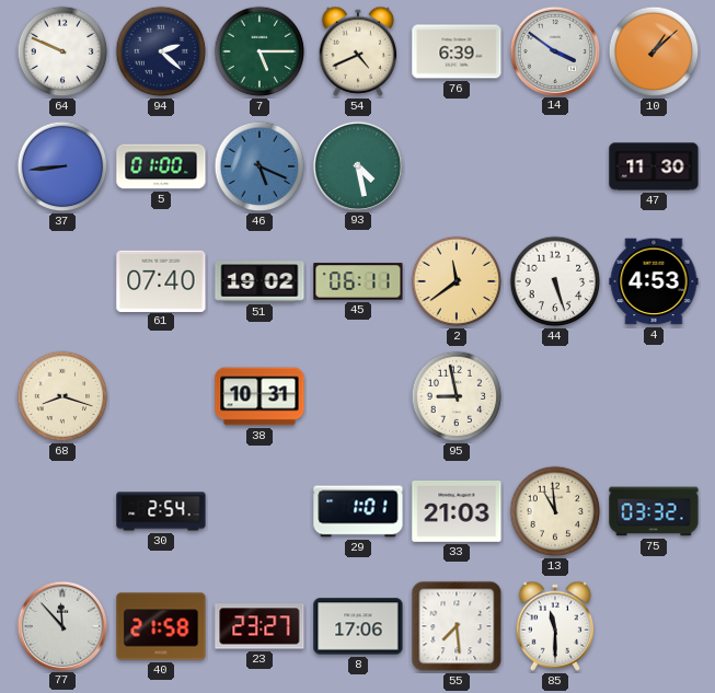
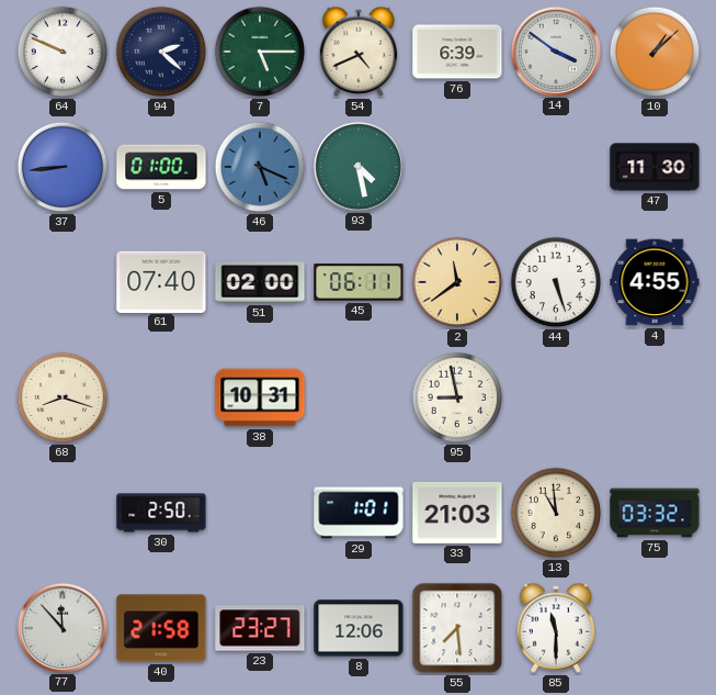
51: 19:02 -> 02:00
4: 4:53 -> 4:55
30: 2:54 -> 2:50
8: 17:06 -> 12:06
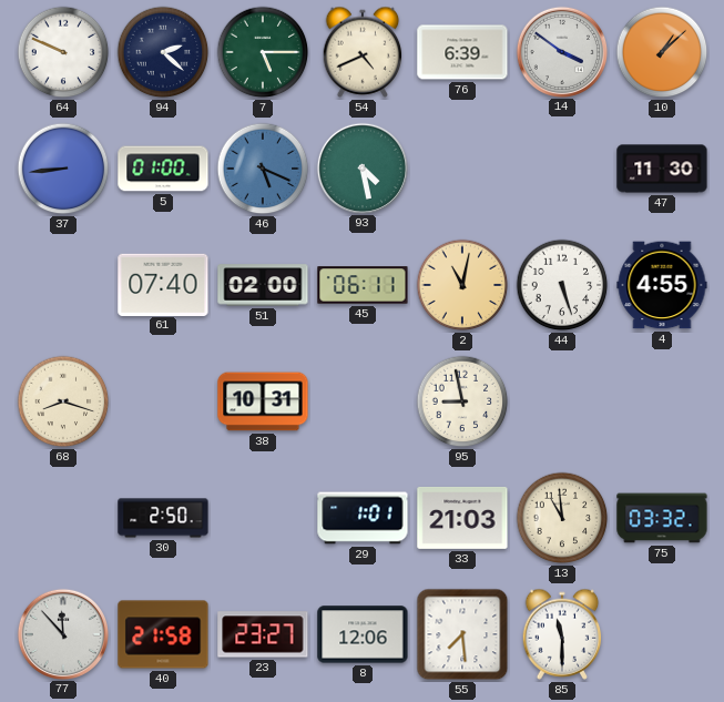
2: 11:39 -> 11:02
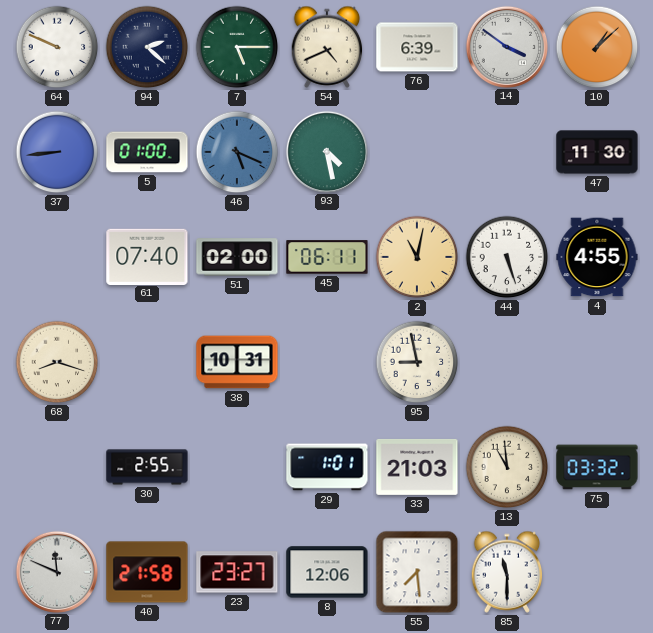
30: 2:50 -> 2:55
77: 11:53 -> 11:49
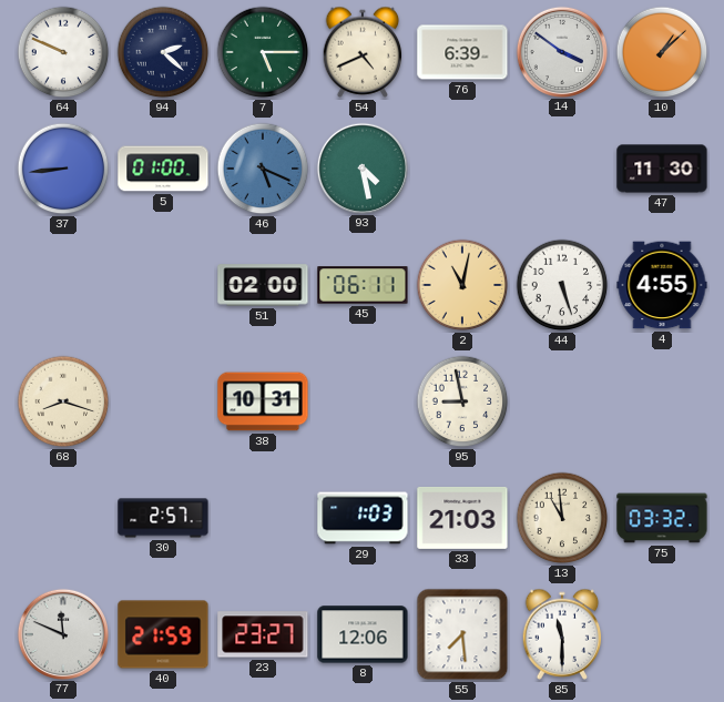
61: 07:40 -> none
30: 2:55 -> 2:57
29: 1:01 -> 1:03
40: 21:58 -> 21:59
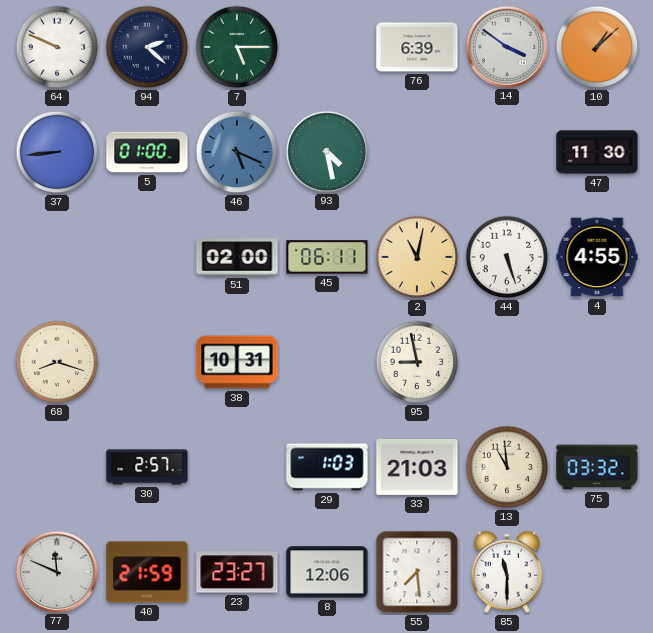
54: 4:41 -> none
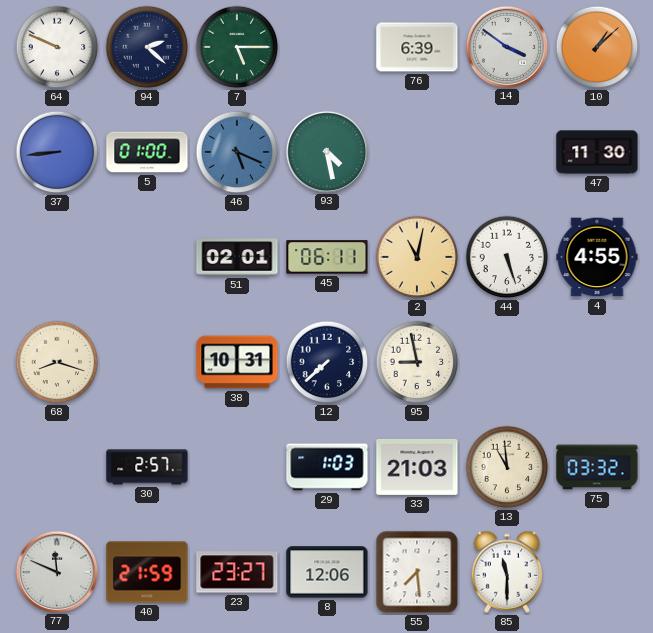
51: 02:00 -> 02:01
12: none -> 7:38
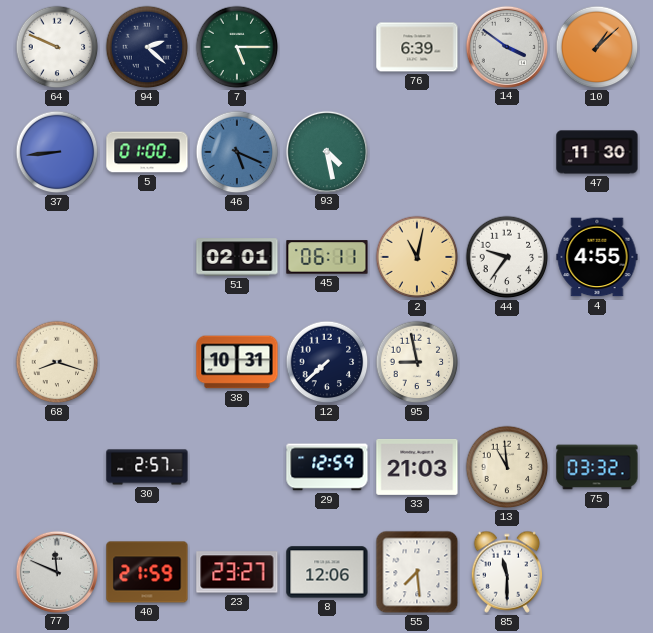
44: 5:27 -> 9:36
29: 1:03 -> 12:59
